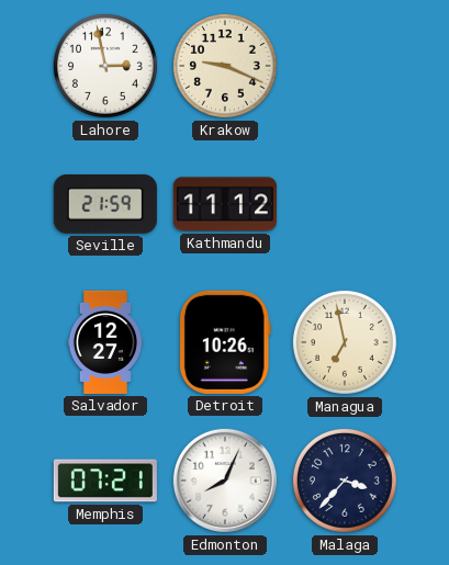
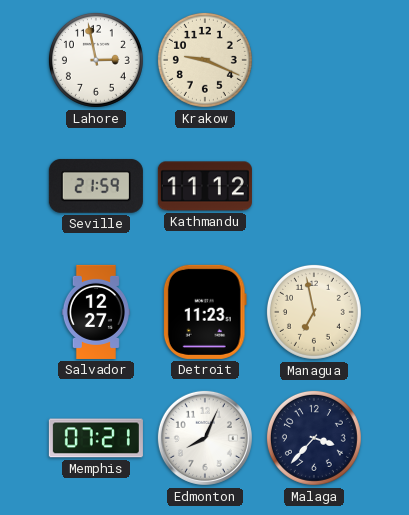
Detroit: 10:26 -> 11:23
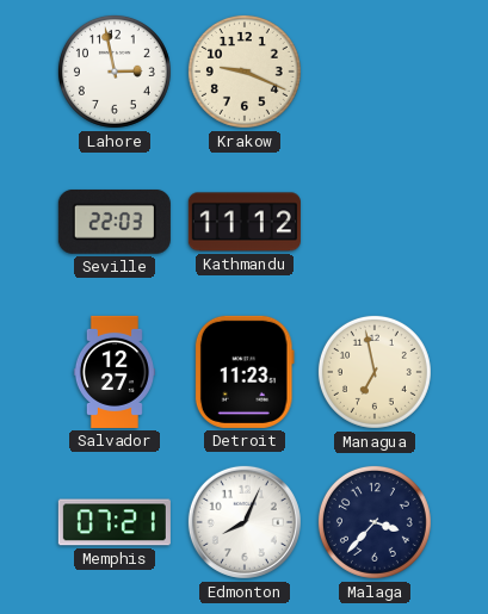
Seville: 21:59 -> 22:03
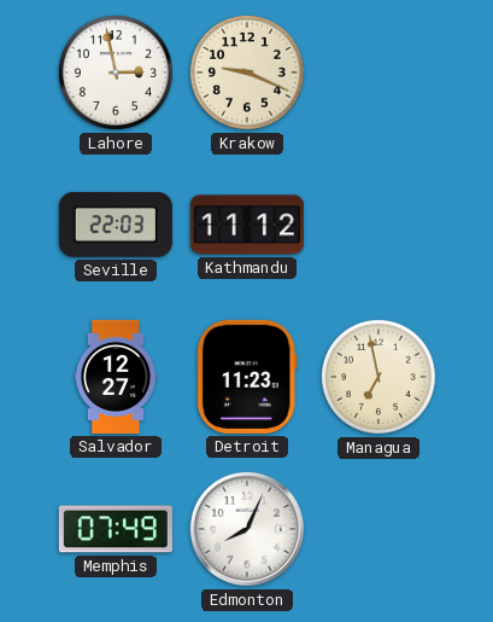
Memphis: 07:21 -> 07:49
Malaga: 3:37 -> none
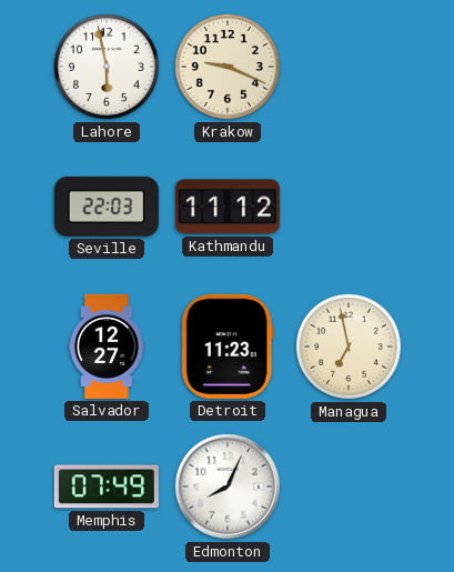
Lahore: 2:58 -> 5:58
